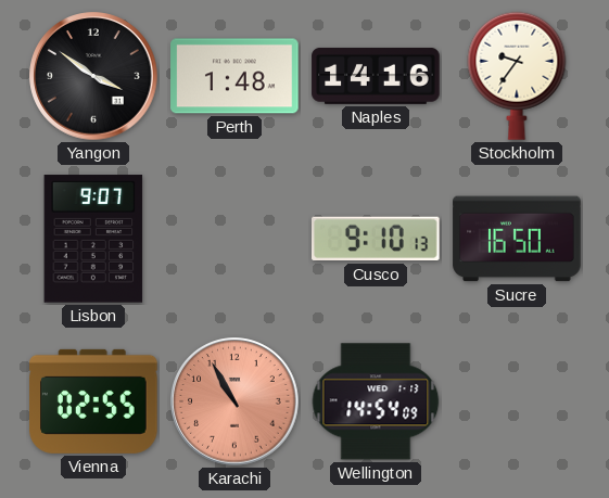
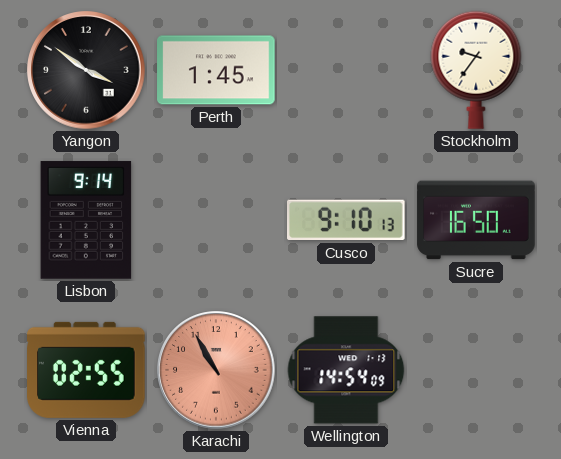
Perth: 1:48 -> 1:45
Naples: 14:16 -> none
Lisbon: 9:07 -> 9:14
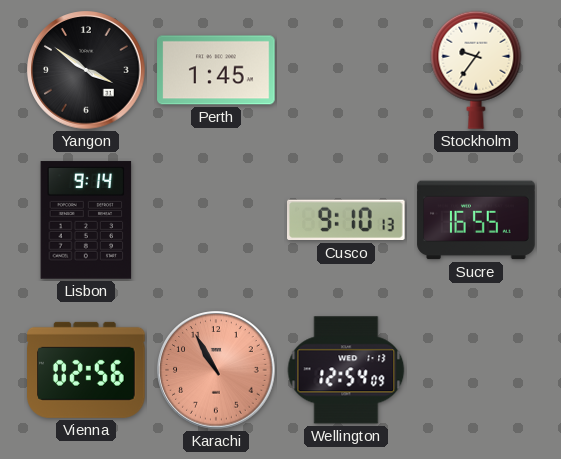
Sucre: 16:50 -> 16:55
Vienna: 02:55 -> 02:56
Wellington: 14:54 -> 12:54
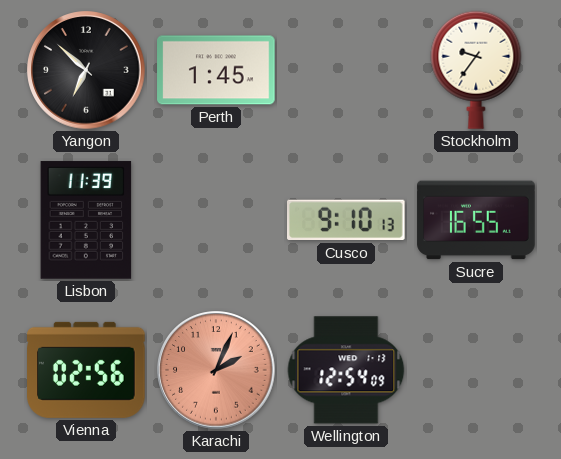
Yangon: 3:51 -> 6:52
Lisbon: 9:14 -> 11:39
Karachi: 10:55 -> 2:04
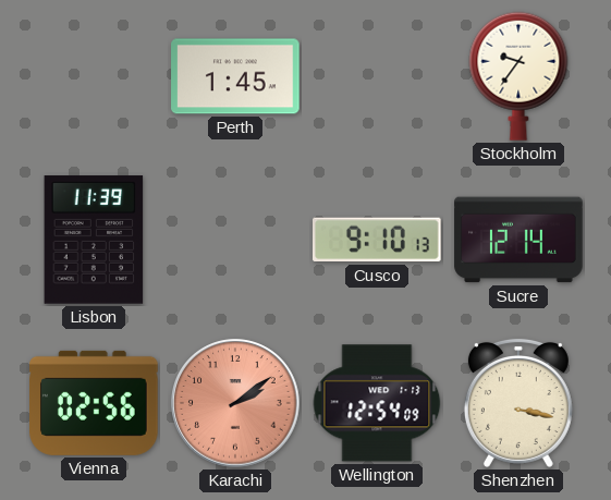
Yangon: 6:52 -> none
Sucre: 16:55 -> 12:14
Karachi: 2:04 -> 2:09
Shenzhen: none -> 3:17
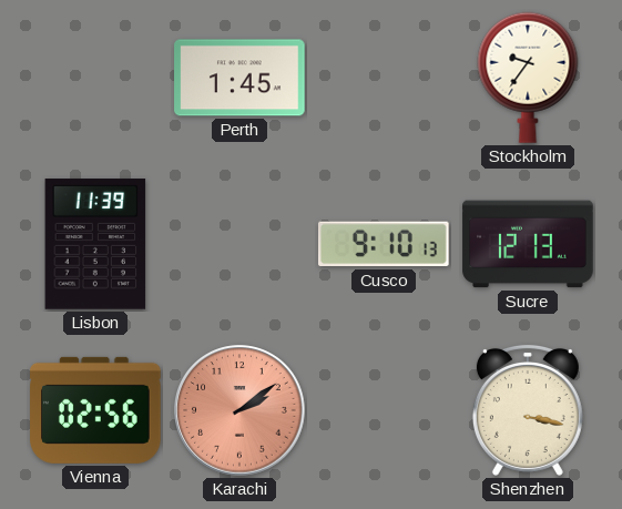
Sucre: 12:14 -> 12:13
Wellington: 12:54 -> none
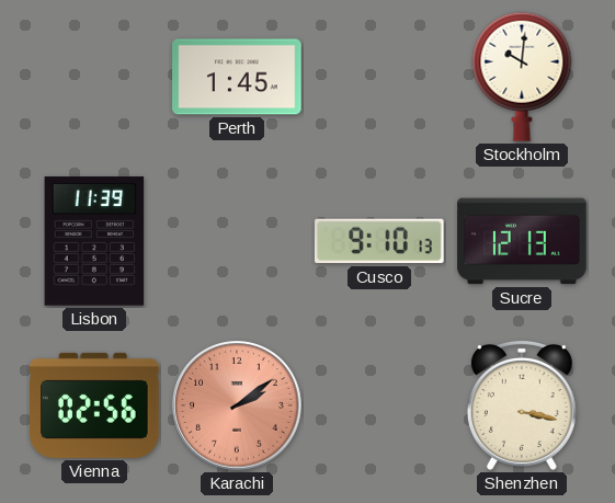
Stockholm: 9:36 -> 10:01
